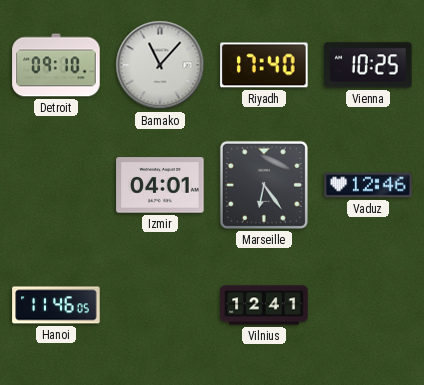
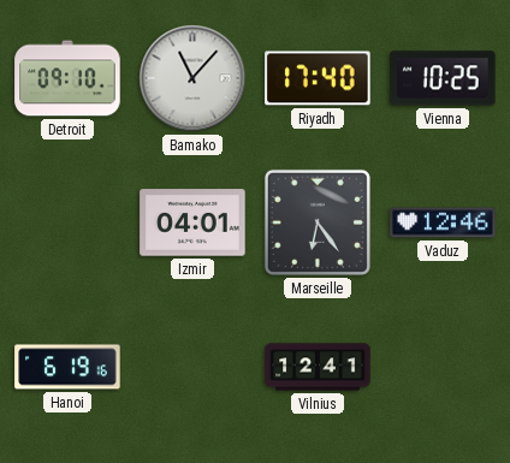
Hanoi: 11:46 -> 6:19
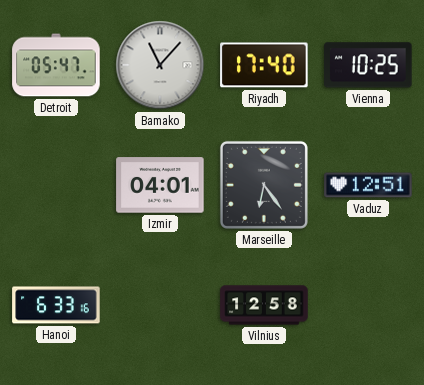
Detroit: 09:10 -> 05:47
Vaduz: 12:46 -> 12:51
Hanoi: 6:19 -> 6:33
Vilnius: 12:41 -> 12:58
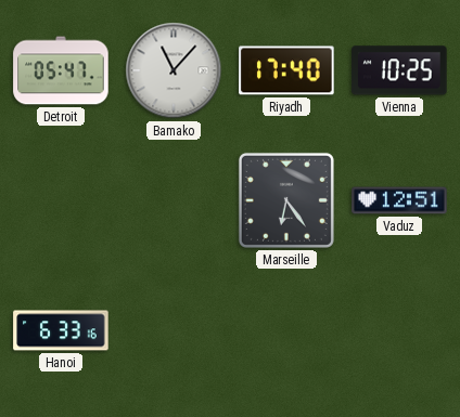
Izmir: 04:01 -> none
Vilnius: 12:58 -> none
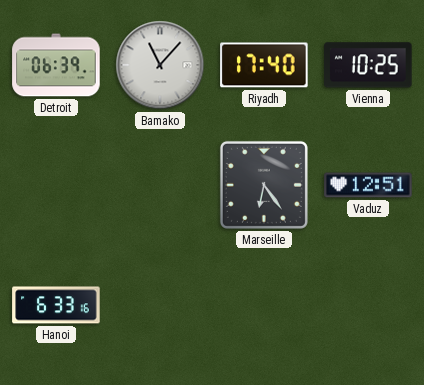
Detroit: 05:47 -> 06:39
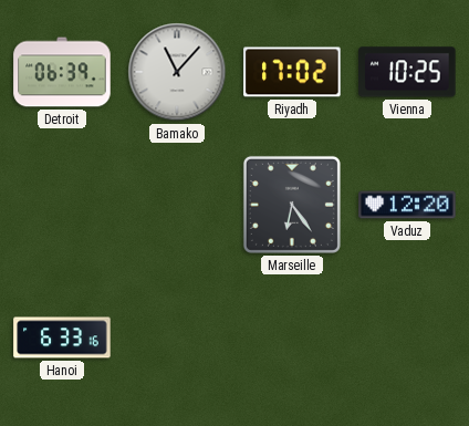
Riyadh: 17:40 -> 17:02
Vaduz: 12:51 -> 12:20
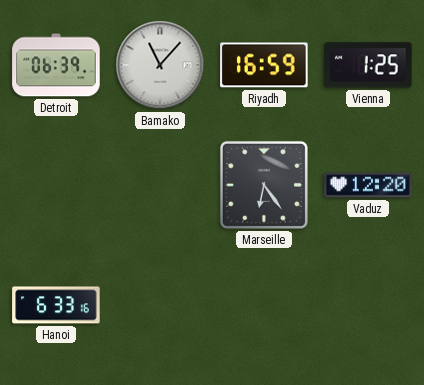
Riyadh: 17:02 -> 16:59
Vienna: 10:25 -> 1:25
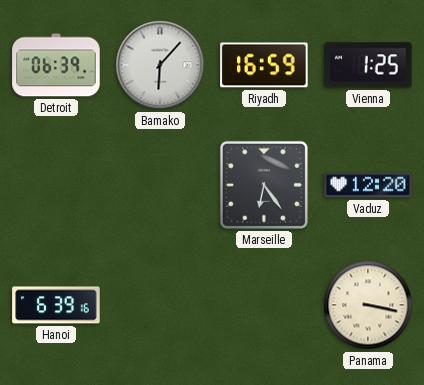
Bamako: 11:07 -> 6:07
Hanoi: 6:33 -> 6:39
Panama: none -> 3:17
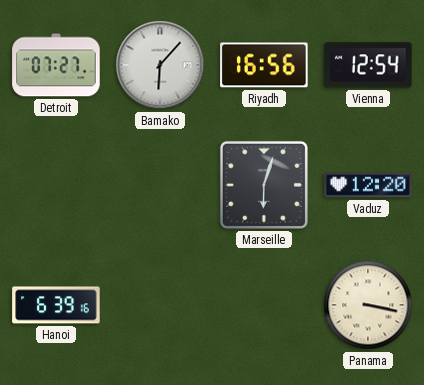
Detroit: 06:39 -> 07:27
Riyadh: 16:59 -> 16:56
Vienna: 1:25 -> 12:54
Marseille: 6:24 -> 6:03
